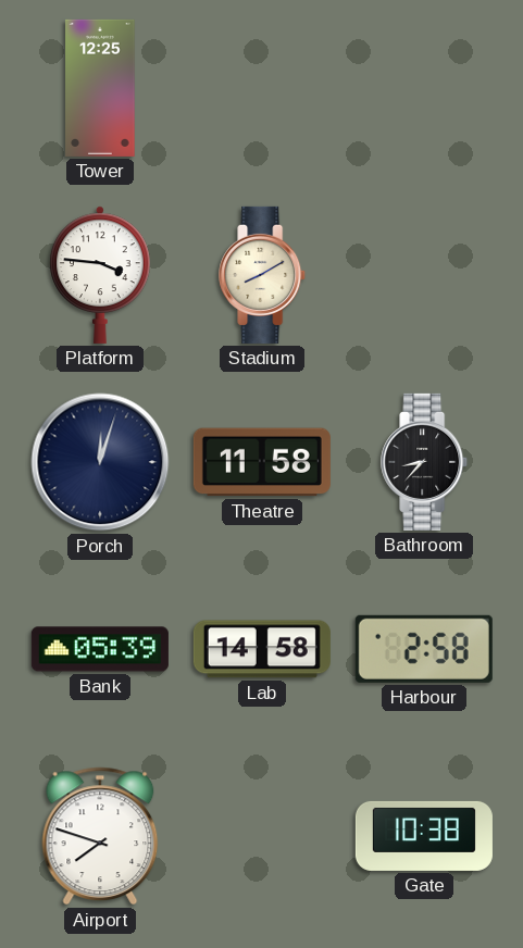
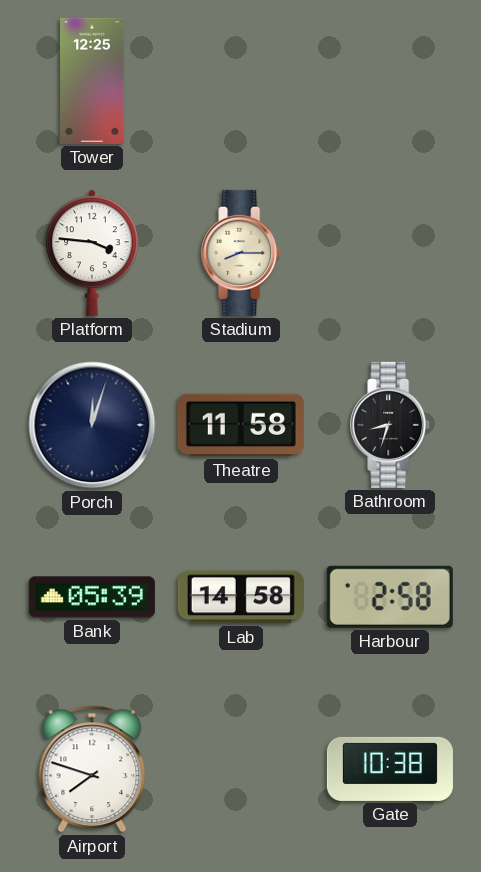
Stadium: 8:10 -> 8:15
Bathroom: 8:37 -> 8:33
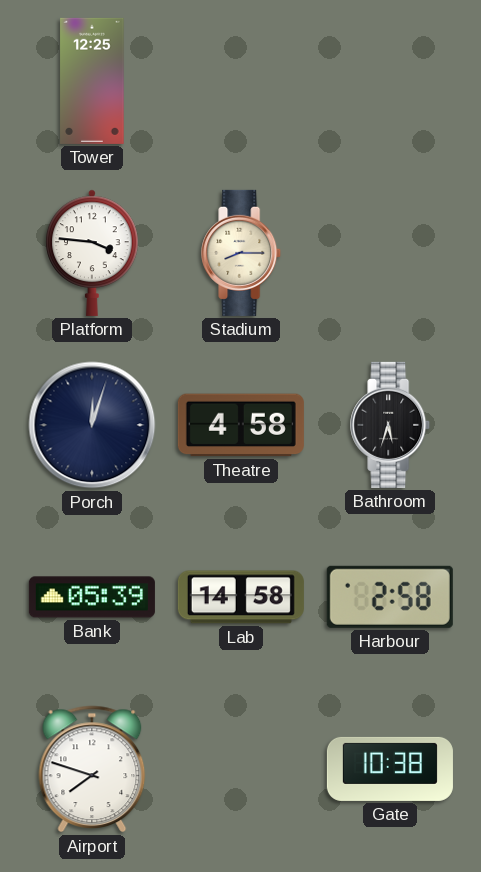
Theatre: 11:58 -> 4:58
Bathroom: 8:33 -> 5:33
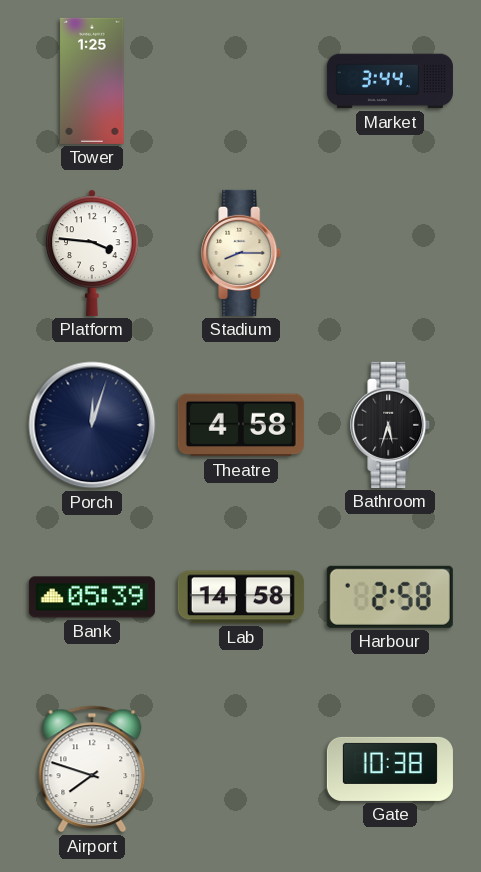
Tower: 12:25 -> 1:25
Market: none -> 3:44
